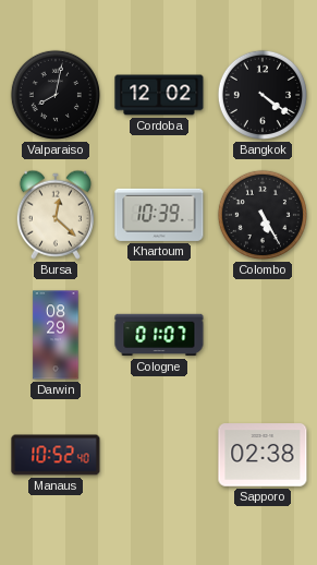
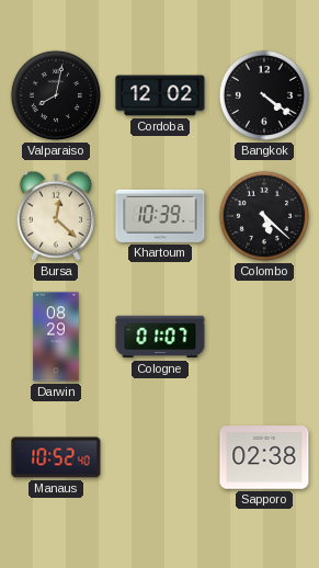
Colombo: 5:25 -> 5:22
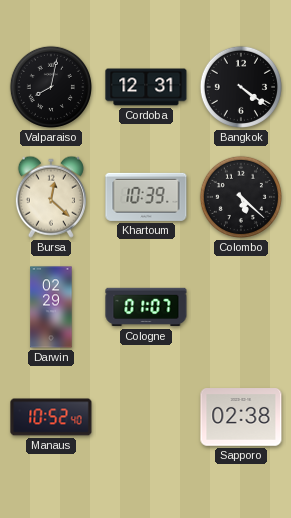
Cordoba: 12:02 -> 12:31
Darwin: 08:29 -> 02:29
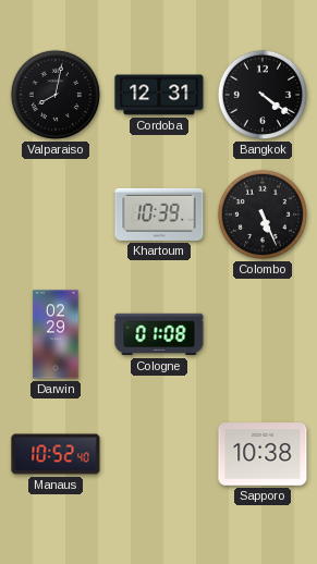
Bursa: 12:22 -> none
Colombo: 5:22 -> 5:26
Cologne: 01:07 -> 01:08
Sapporo: 02:38 -> 10:38
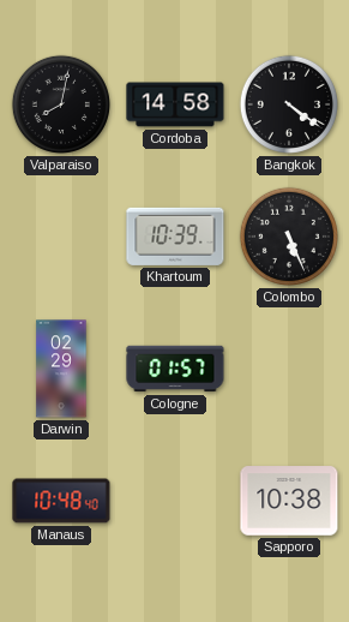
Cordoba: 12:31 -> 14:58
Cologne: 01:08 -> 01:57
Manaus: 10:52 -> 10:48
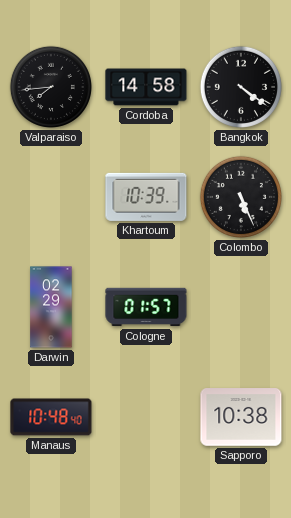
Valparaiso: 8:02 -> 7:44
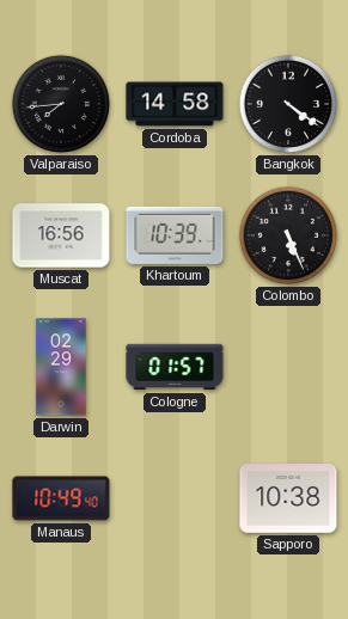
Muscat: none -> 16:56
Manaus: 10:48 -> 10:49
